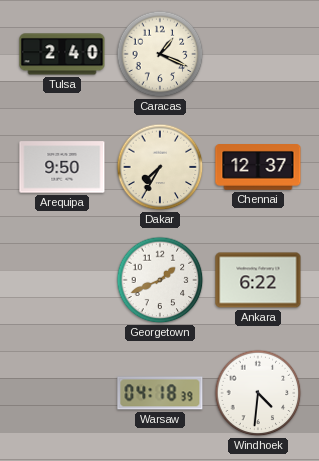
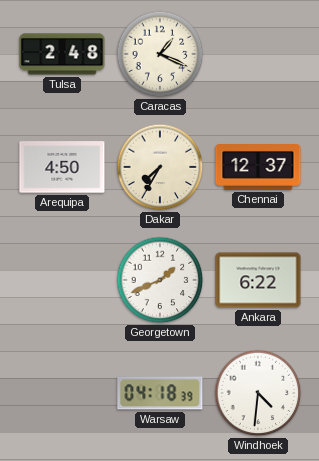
Tulsa: 2:40 -> 2:48
Arequipa: 9:50 -> 4:50
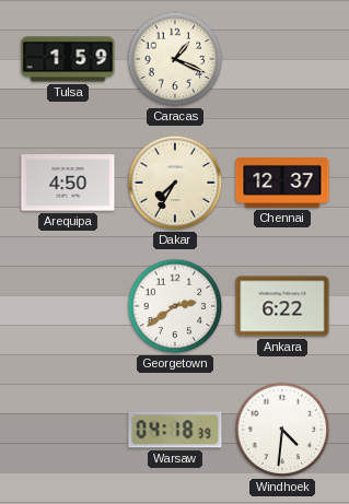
Tulsa: 2:48 -> 1:59
Georgetown: 1:41 -> 2:39
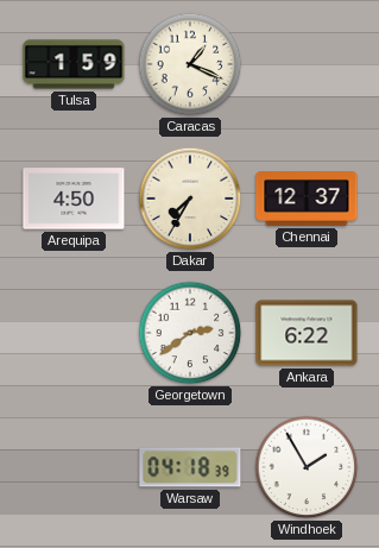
Windhoek: 4:31 -> 1:55
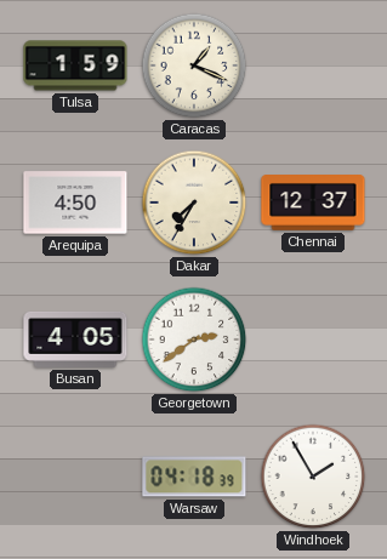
Busan: none -> 4:05
Ankara: 6:22 -> none
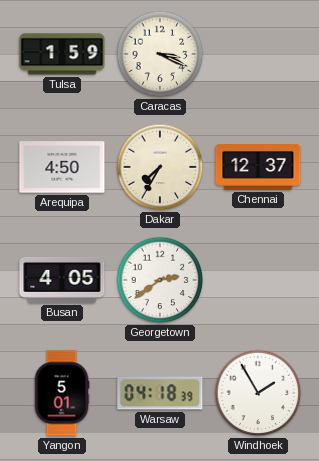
Caracas: 1:19 -> 3:19
Yangon: none -> 5:01
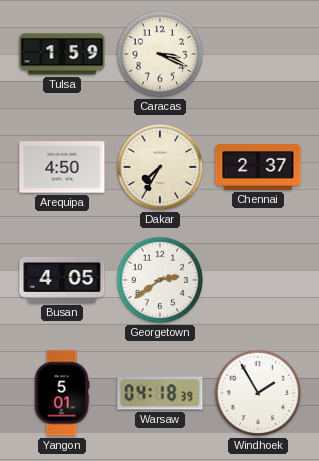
Chennai: 12:37 -> 2:37
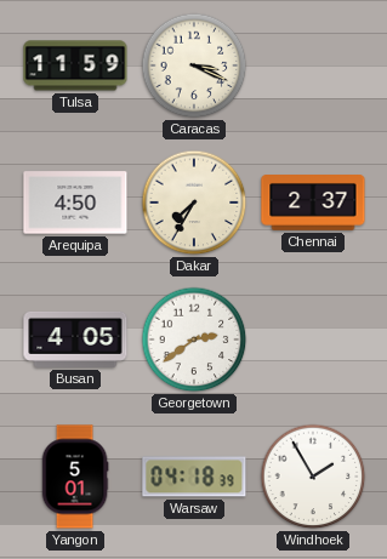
Tulsa: 1:59 -> 11:59
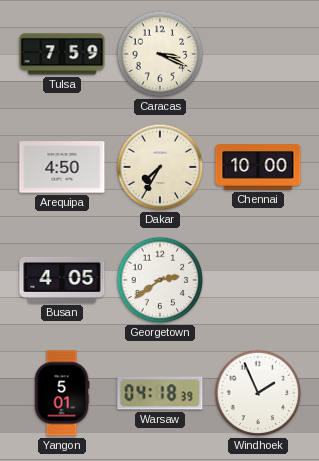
Tulsa: 11:59 -> 7:59
Chennai: 2:37 -> 10:00
Windhoek: 1:55 -> 1:56
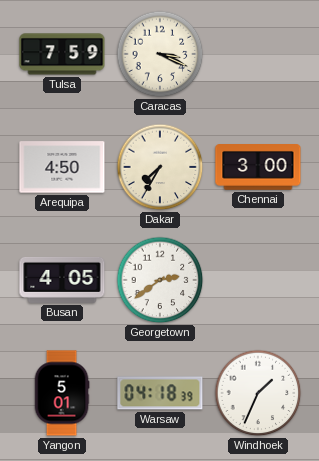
Chennai: 10:00 -> 3:00
Windhoek: 1:56 -> 1:34
